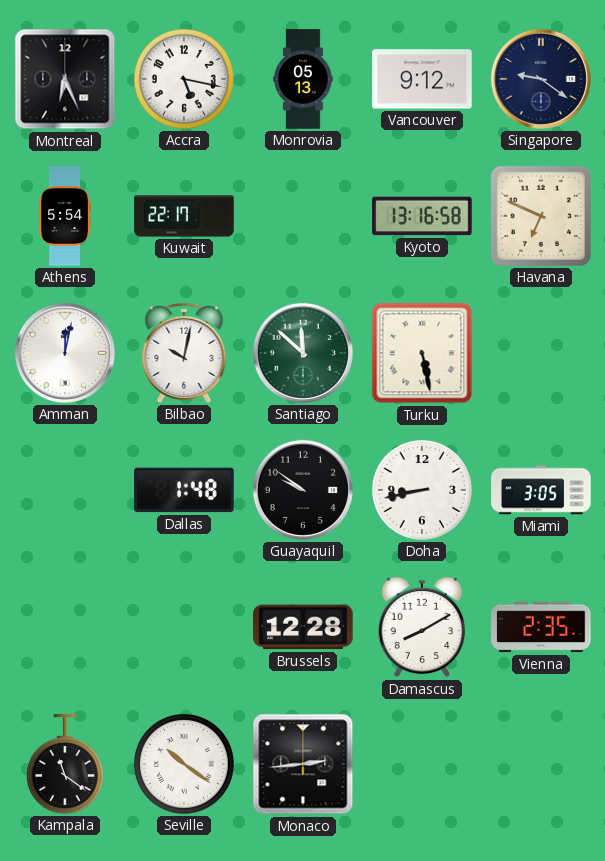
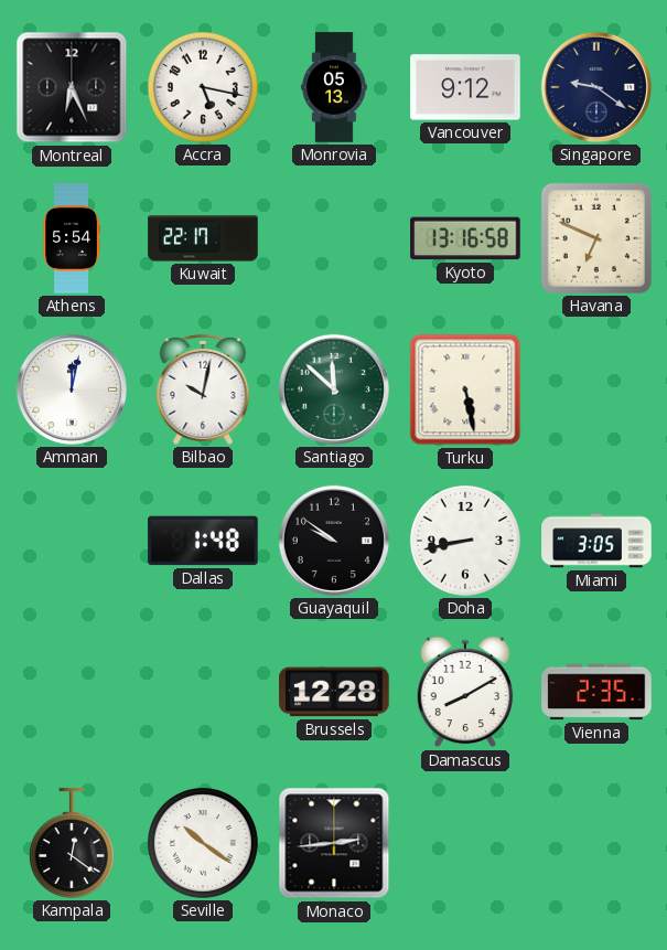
Kampala: 11:21 -> 12:21
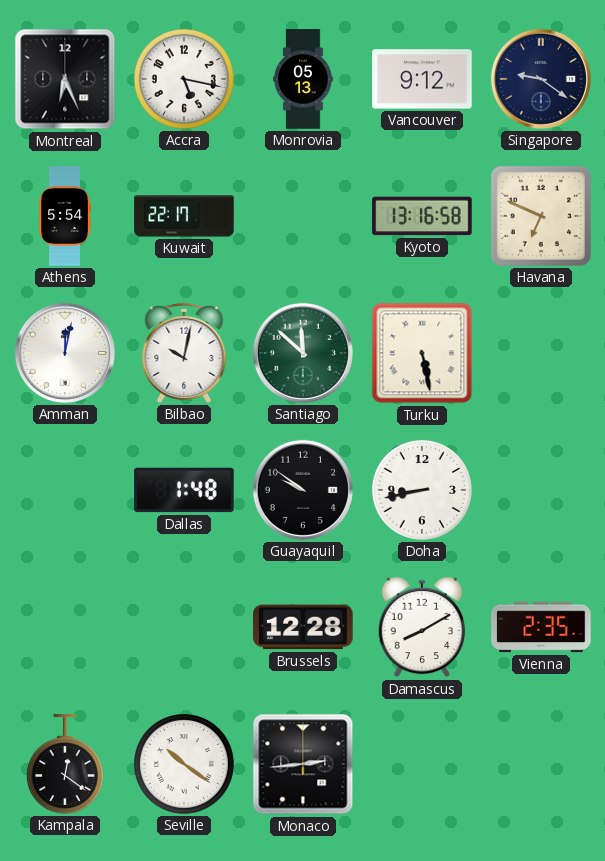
Miami: 3:05 -> none
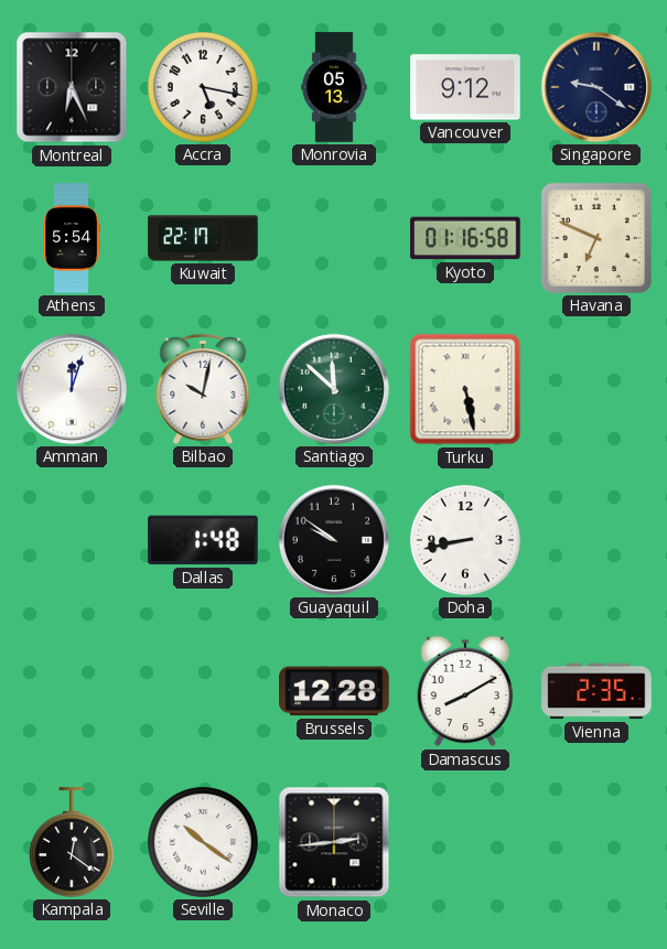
Kyoto: 13:16 -> 01:16
Amman: 12:02 -> 12:03
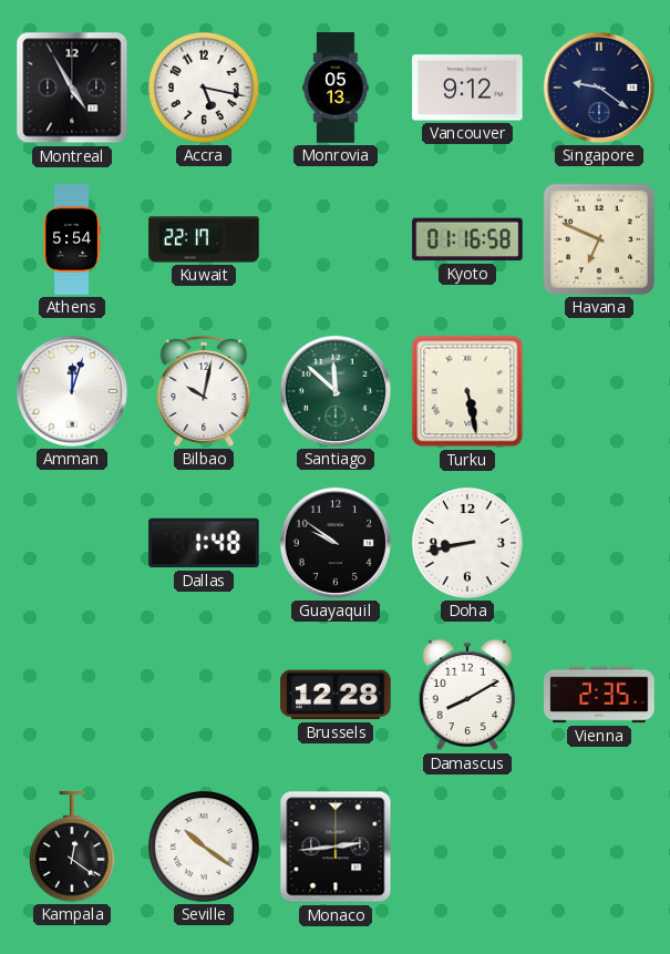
Montreal: 6:26 -> 4:55
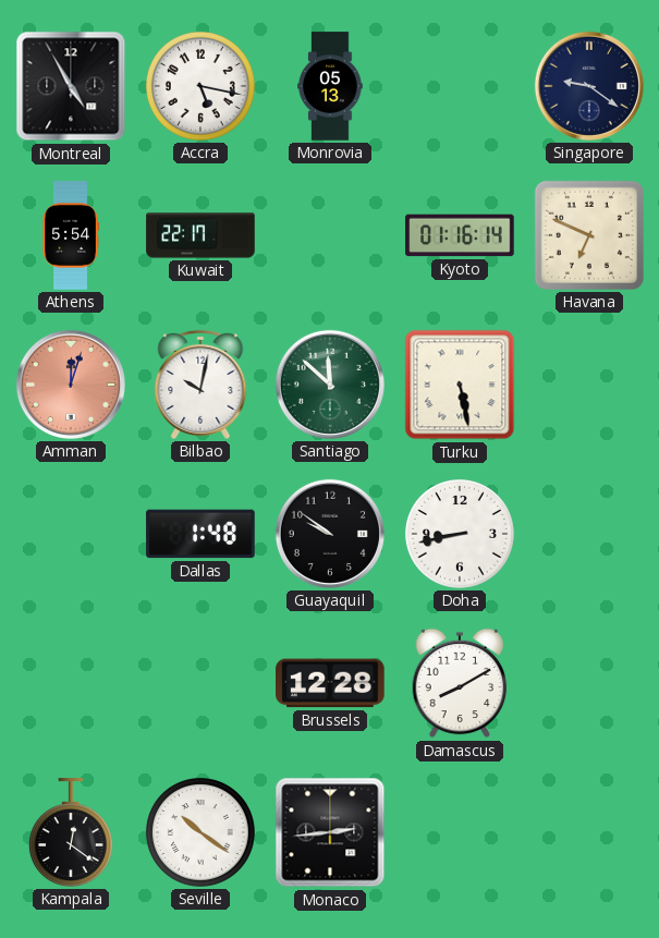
Vancouver: 9:12 -> none
Kyoto: 01:16:58 -> 01:16:14
Amman dial: white -> salmon
Vienna: 2:35 -> none
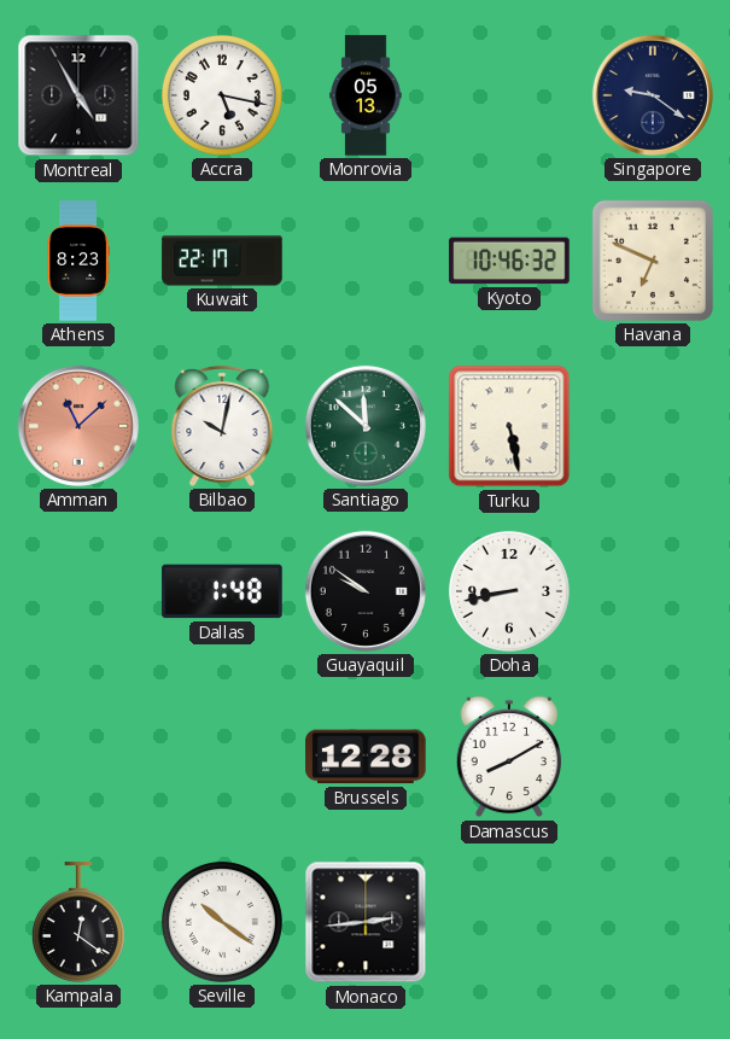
Athens: 5:54 -> 8:23
Kyoto: 01:16 -> 10:46
Amman: 12:03 -> 11:08
